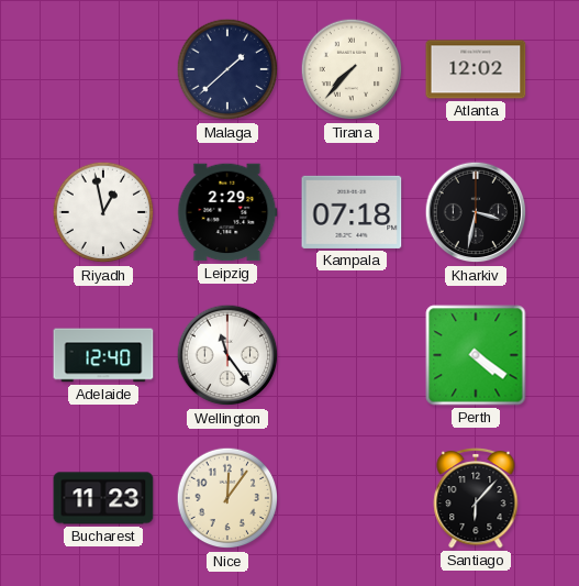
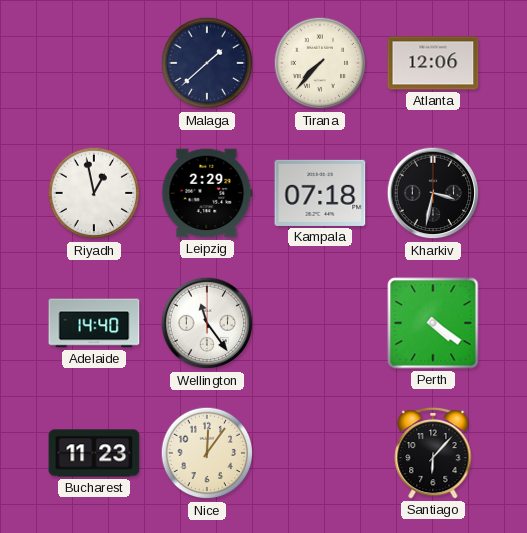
Atlanta: 12:02 -> 12:06
Adelaide: 12:40 -> 14:40
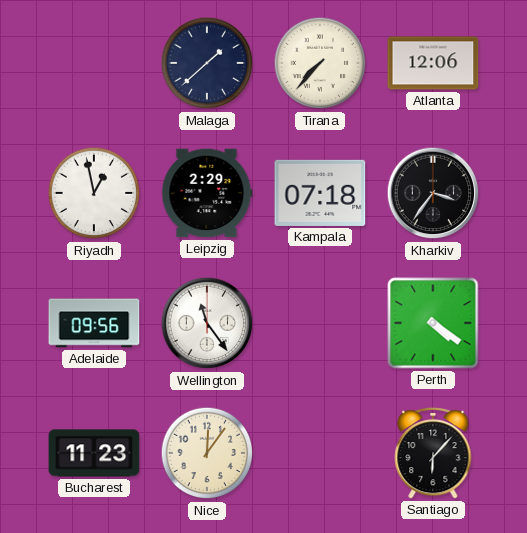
Kharkiv: 3:32 -> 3:36
Adelaide: 14:40 -> 09:56
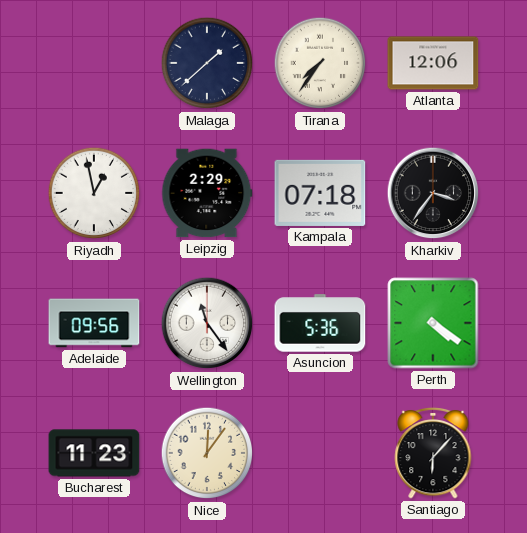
Tirana: 7:37 -> 7:36
Asuncion: none -> 5:36
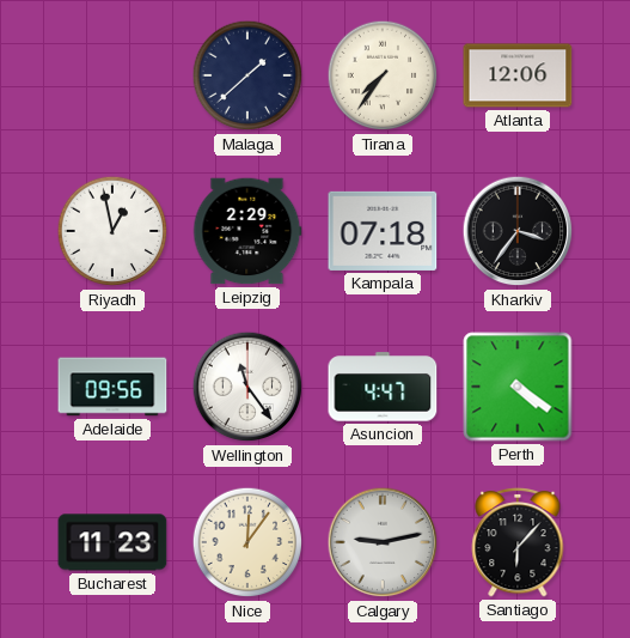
Asuncion: 5:36 -> 4:47
Calgary: none -> 9:13
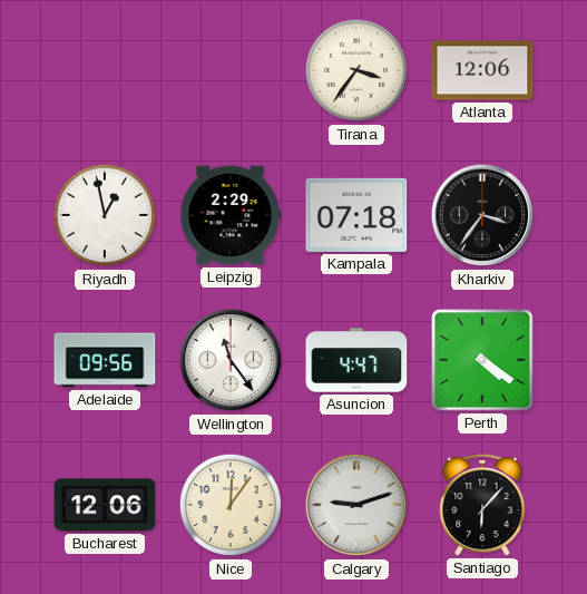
Malaga: 1:38 -> none
Tirana: 7:36 -> 3:36
Bucharest: 11:23 -> 12:06
Calgary: 9:13 -> 9:12
